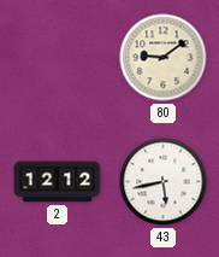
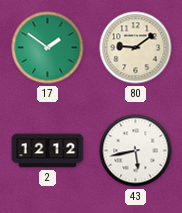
17: none -> 1:51
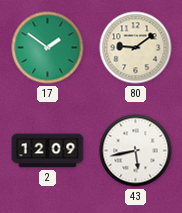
2: 12:12 -> 12:09
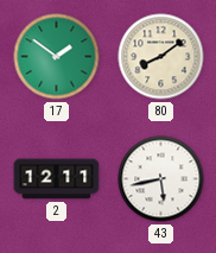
80: 9:09 -> 8:09
2: 12:09 -> 12:11
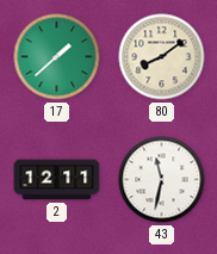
17: 1:51 -> 1:38
43: 5:43 -> 11:32
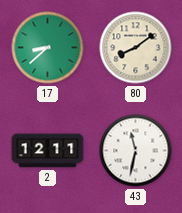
17: 1:38 -> 8:38
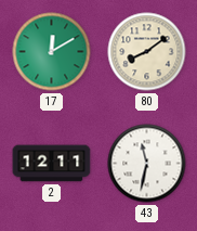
17: 8:38 -> 12:10
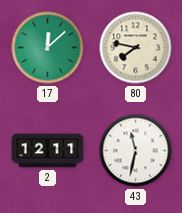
17: 12:10 -> 12:08
80: 8:09 -> 7:47
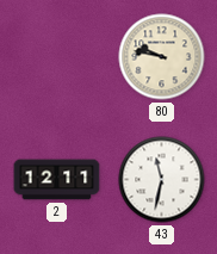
17: 12:08 -> none
80: 7:47 -> 9:47
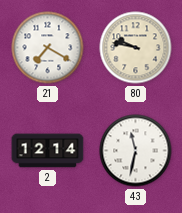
21: none -> 7:20
2: 12:11 -> 12:14
